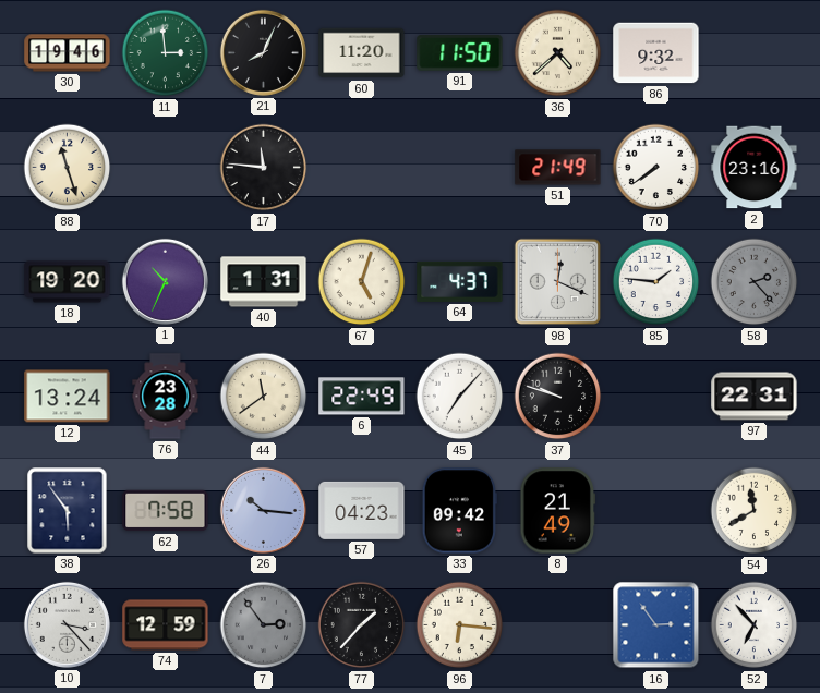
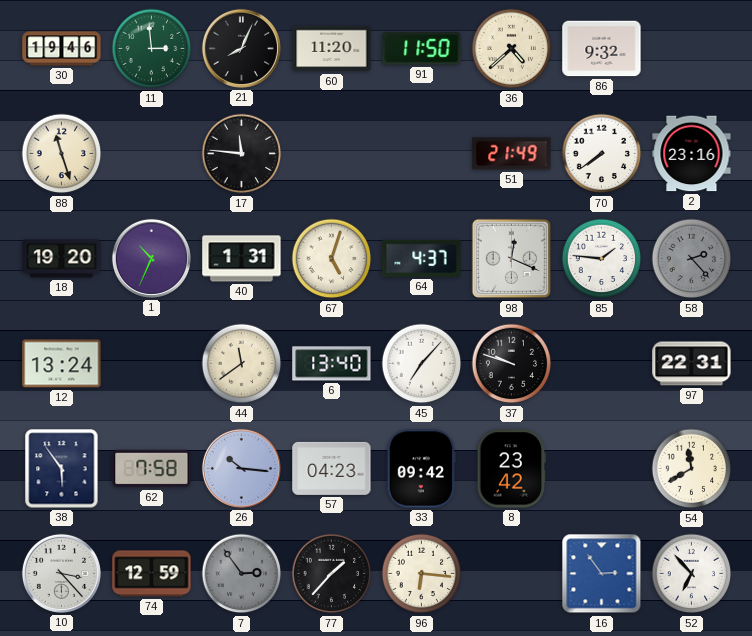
76: 23:28 -> none
6: 22:49 -> 13:40
8: 21:49 -> 23:42
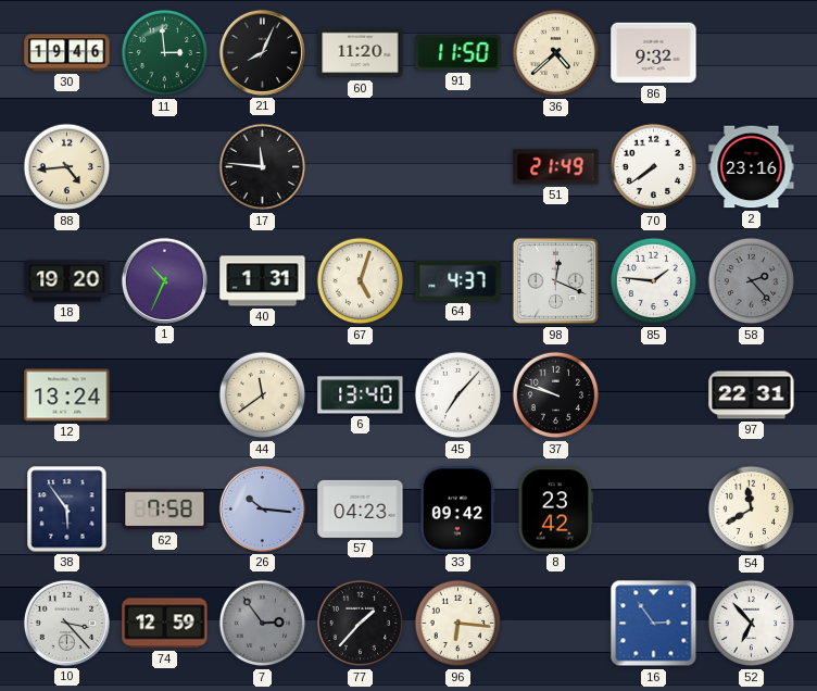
88: 11:27 -> 4:44
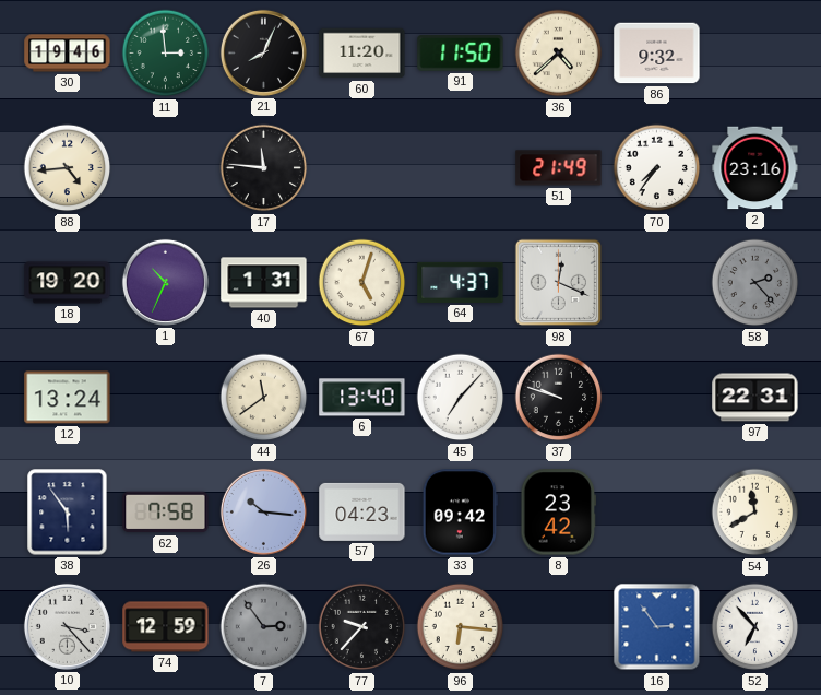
70: 7:39 -> 7:36
85: 1:46 -> none
77: 1:37 -> 9:37
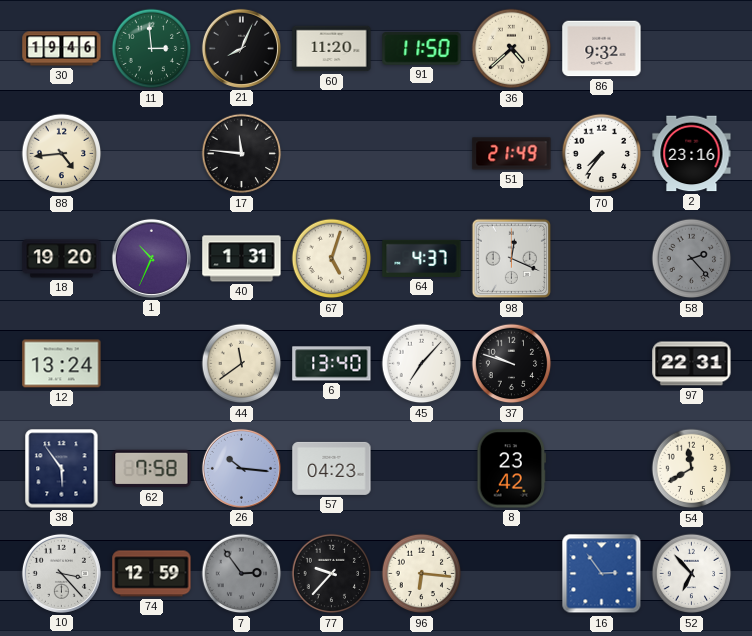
33: 09:42 -> none
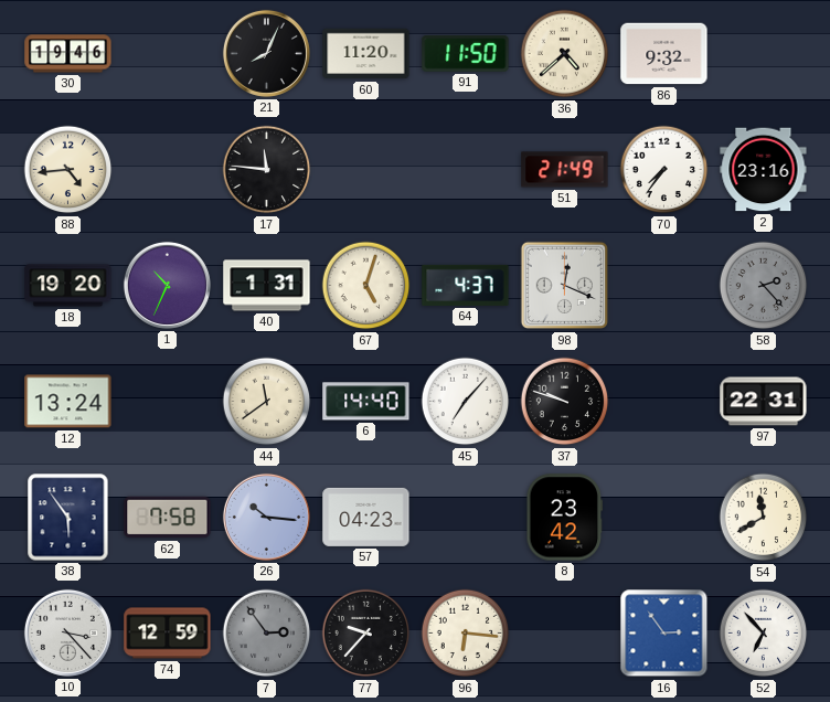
11: 2:59 -> none
6: 13:40 -> 14:40
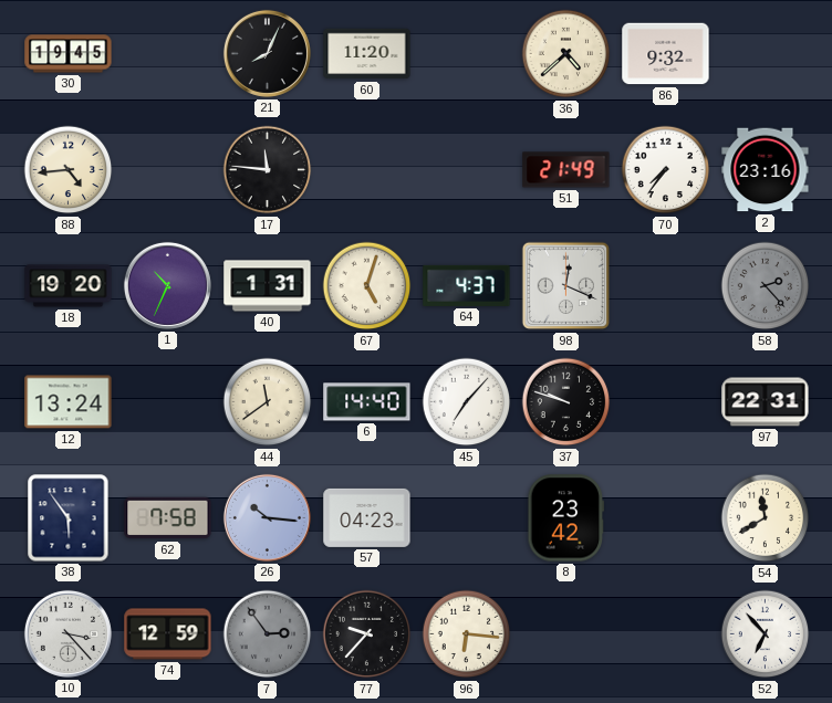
30: 19:46 -> 19:45
91: 11:50 -> none
16: 2:54 -> none
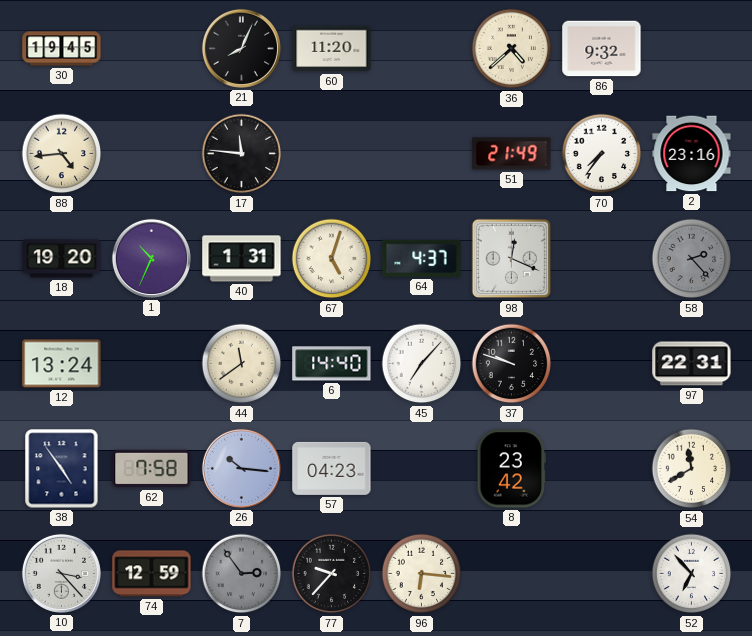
38: 5:54 -> 4:54
